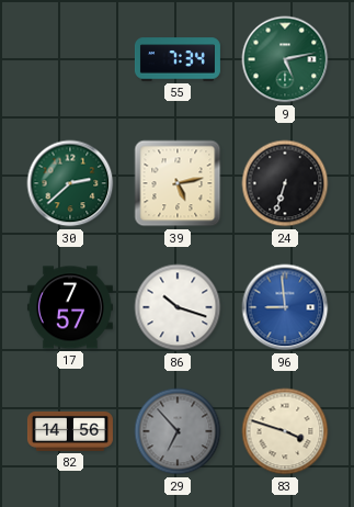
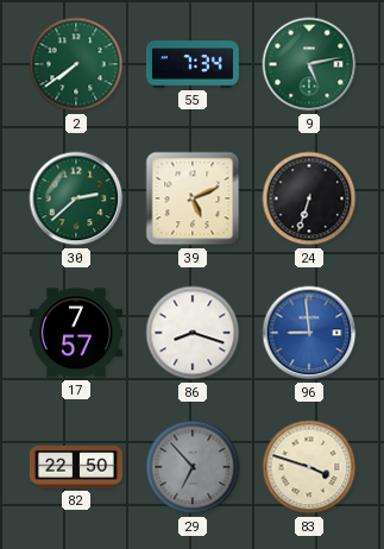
2: none -> 7:39
39: 5:13 -> 5:11
86: 10:18 -> 8:18
82: 14:56 -> 22:50
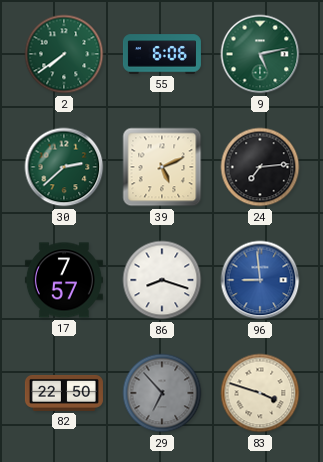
55: 7:34 -> 6:06
24: 6:33 -> 7:14
